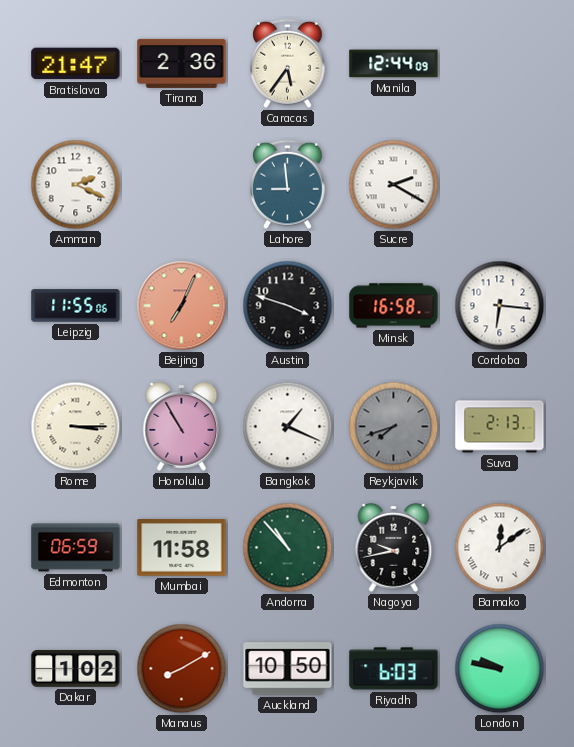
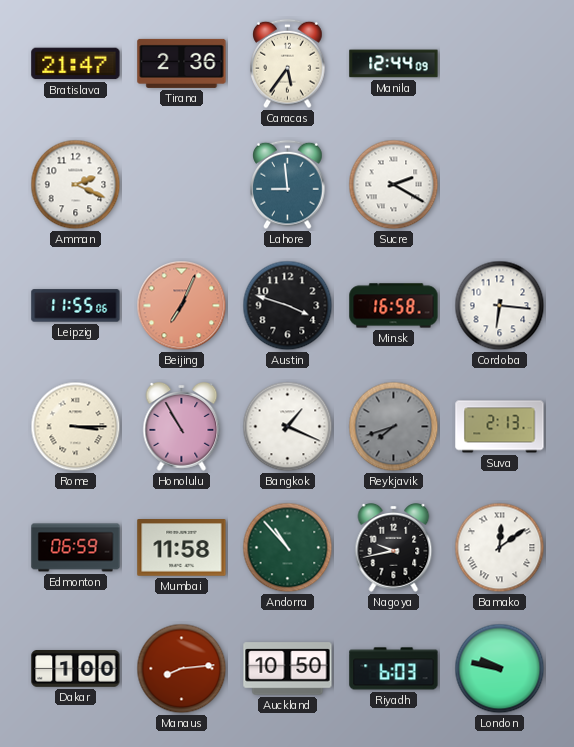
Dakar: 1:02 -> 1:00
Manaus: 8:10 -> 8:14
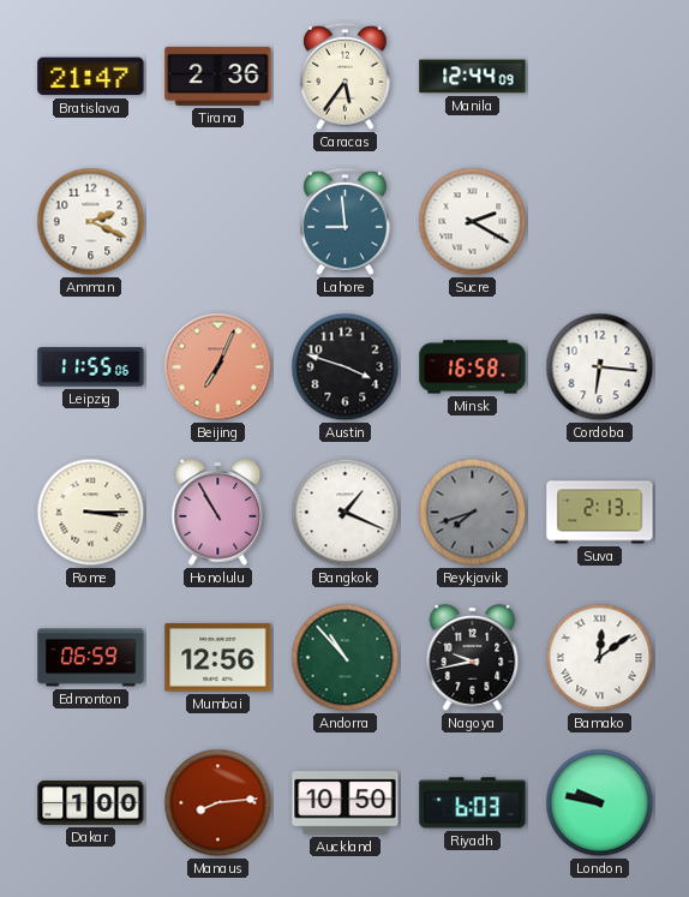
Mumbai: 11:58 -> 12:56
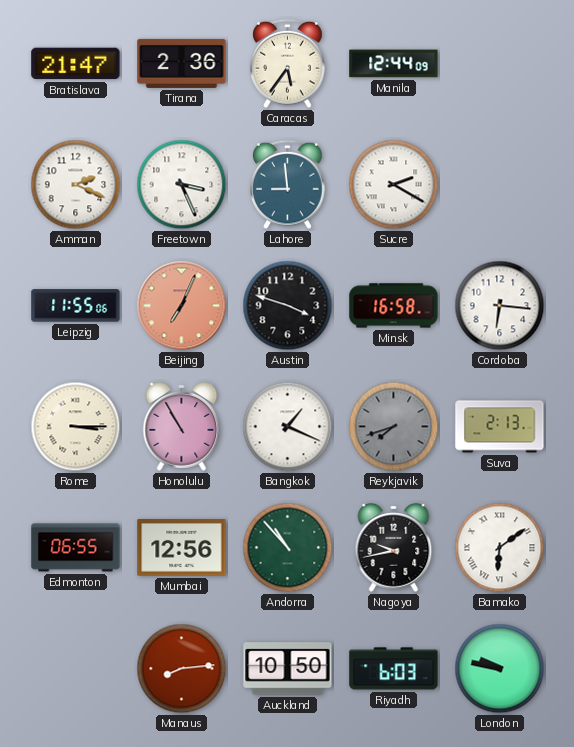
Freetown: none -> 3:26
Edmonton: 06:59 -> 06:55
Bamako: 12:09 -> 6:09
Dakar: 1:00 -> none
